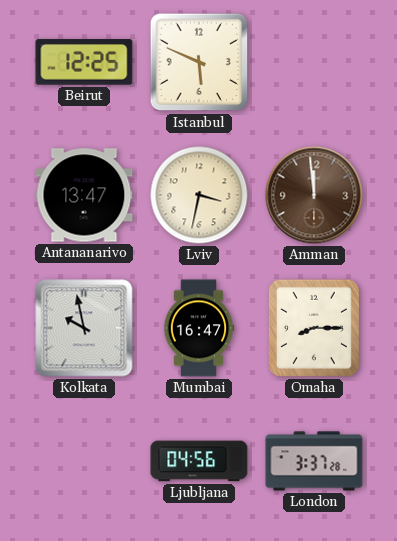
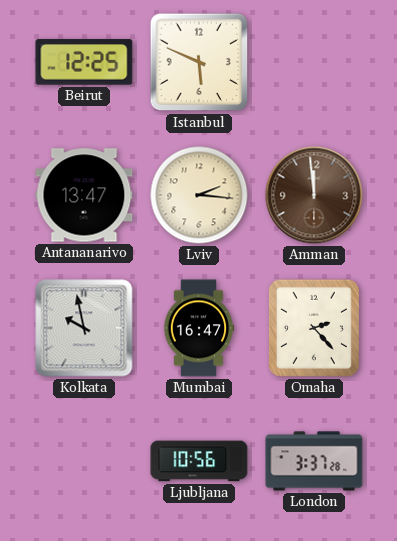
Lviv: 3:32 -> 2:16
Omaha: 8:15 -> 2:23
Ljubljana: 04:56 -> 10:56
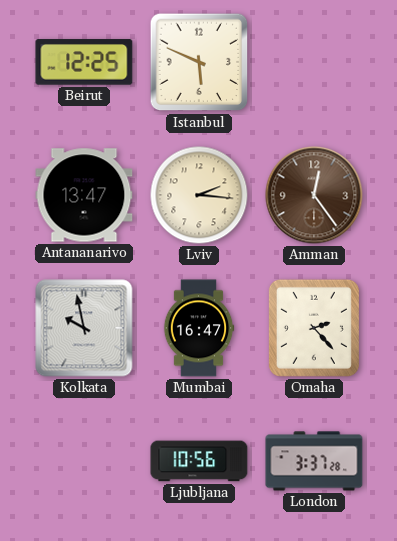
Amman: 11:59 -> 12:24
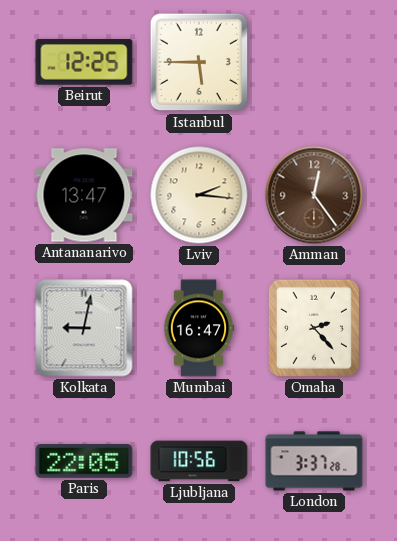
Istanbul: 5:49 -> 5:45
Kolkata: 9:58 -> 9:02
Paris: none -> 22:05
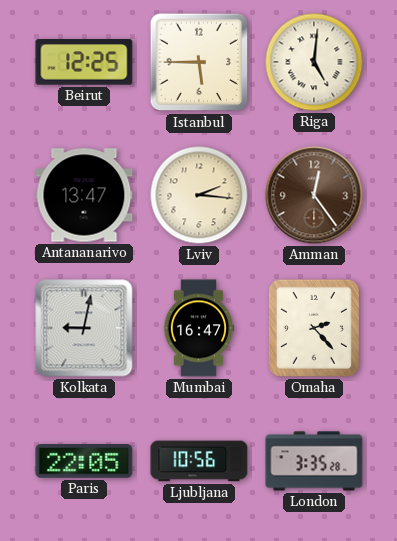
Riga: none -> 5:01
London: 3:37 -> 3:35
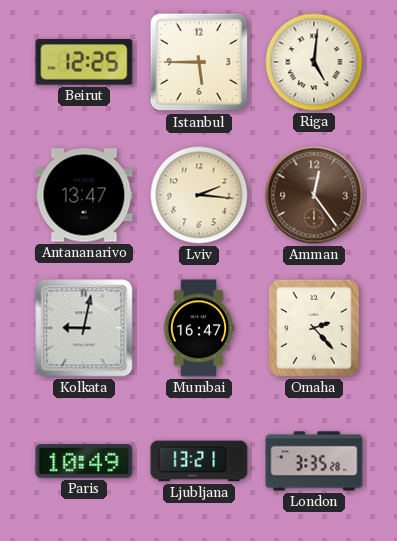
Paris: 22:05 -> 10:49
Ljubljana: 10:56 -> 13:21
